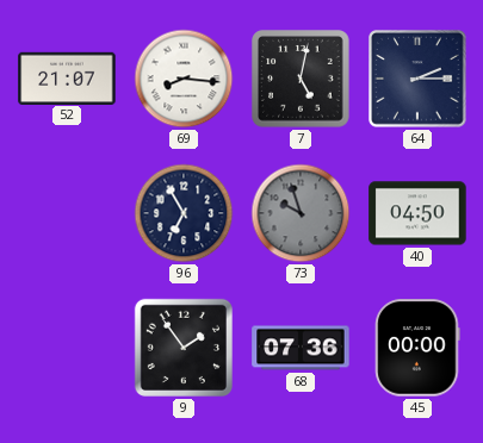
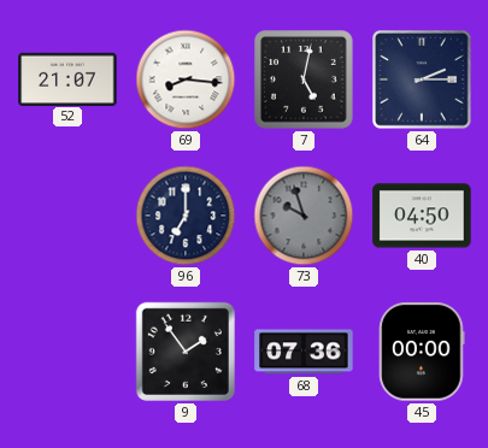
96: 6:55 -> 7:00
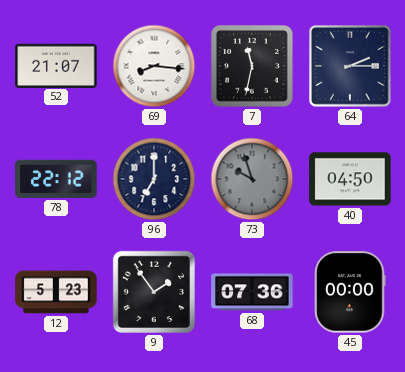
7: 5:02 -> 11:32
78: none -> 22:12
12: none -> 5:23
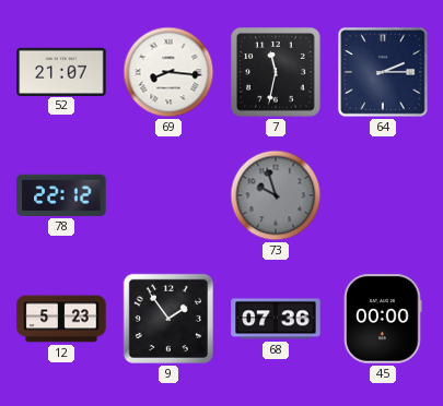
96: 7:00 -> none
40: 04:50 -> none
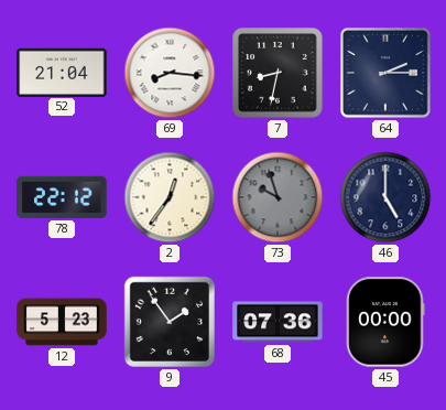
52: 21:07 -> 21:04
7: 11:32 -> 8:32
2: none -> 12:36
46: none -> 5:00
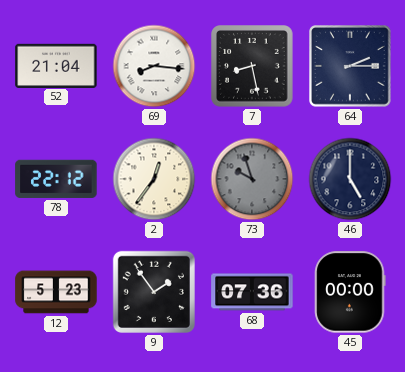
7: 8:32 -> 8:28
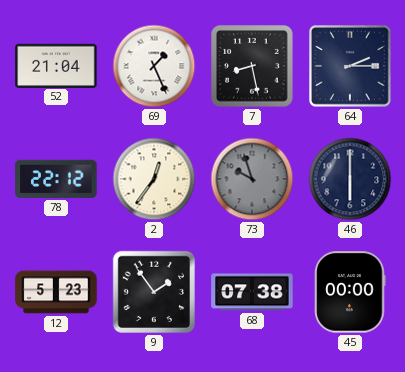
69: 8:16 -> 1:26
46: 5:00 -> 6:00
68: 07:36 -> 07:38
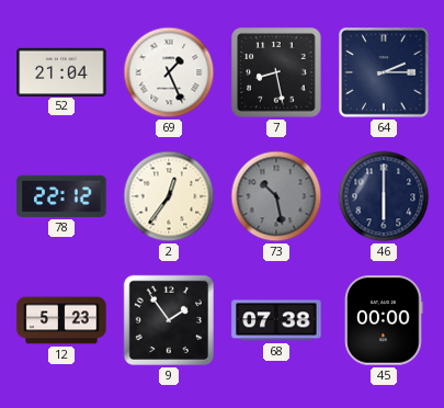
73: 9:57 -> 10:28
